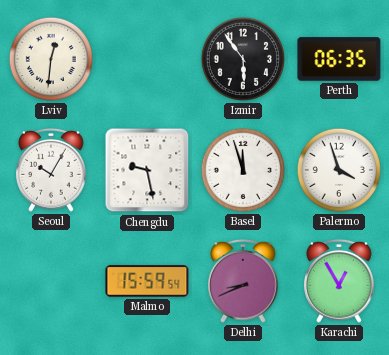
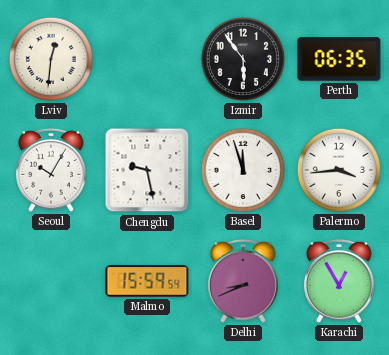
Palermo: 3:57 -> 3:44
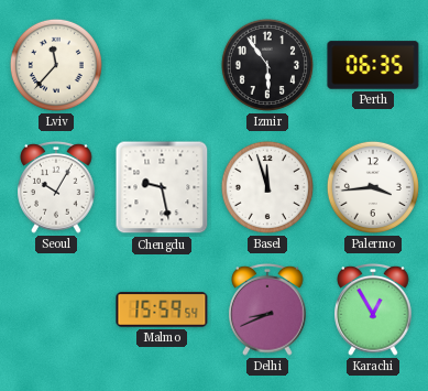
Lviv: 12:31 -> 11:37
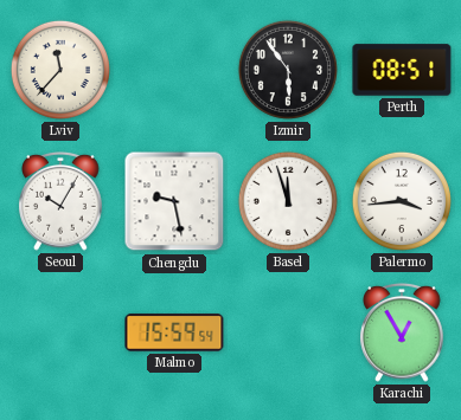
Perth: 06:35 -> 08:51
Delhi: 8:41 -> none
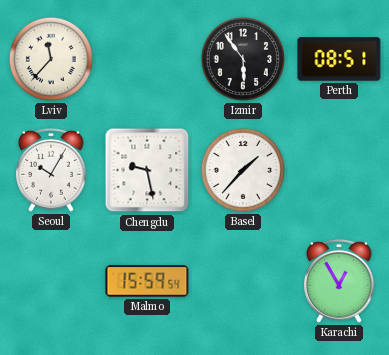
Basel: 11:57 -> 1:37
Palermo: 3:44 -> none
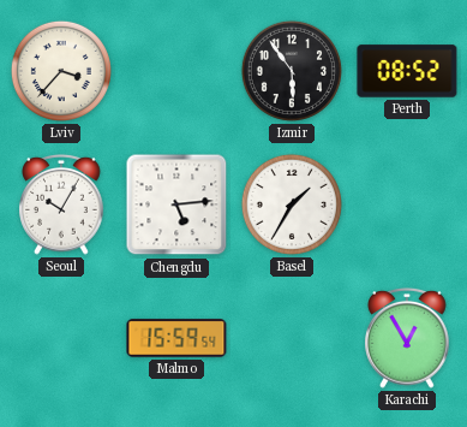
Lviv: 11:37 -> 3:37
Perth: 08:51 -> 08:52
Chengdu: 9:28 -> 5:14
Basel: 1:37 -> 1:35
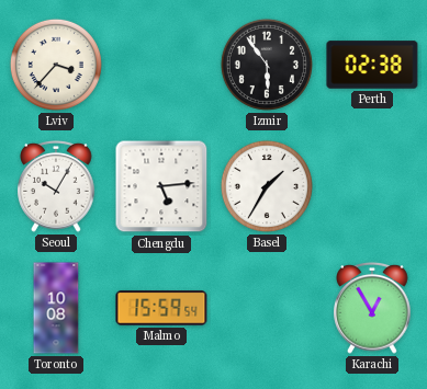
Perth: 08:52 -> 02:38
Toronto: none -> 10:08
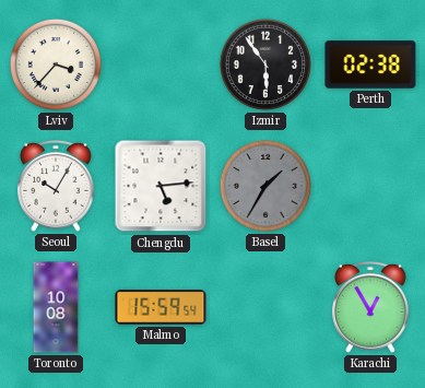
Basel dial: white -> grey
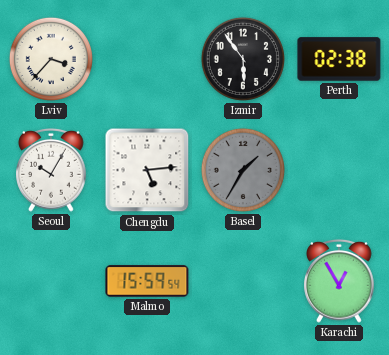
Toronto: 10:08 -> none
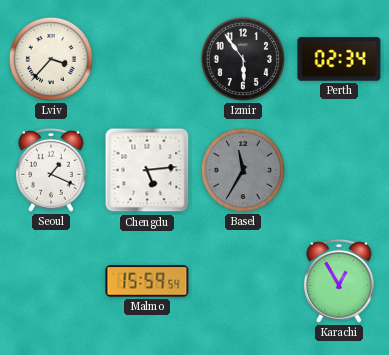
Perth: 02:38 -> 02:34
Seoul: 10:05 -> 1:19
Basel: 1:35 -> 11:35
